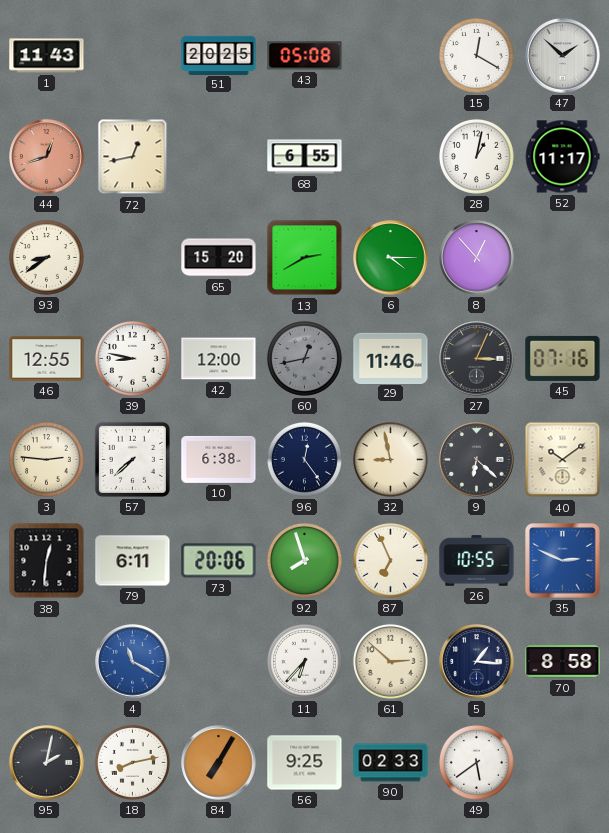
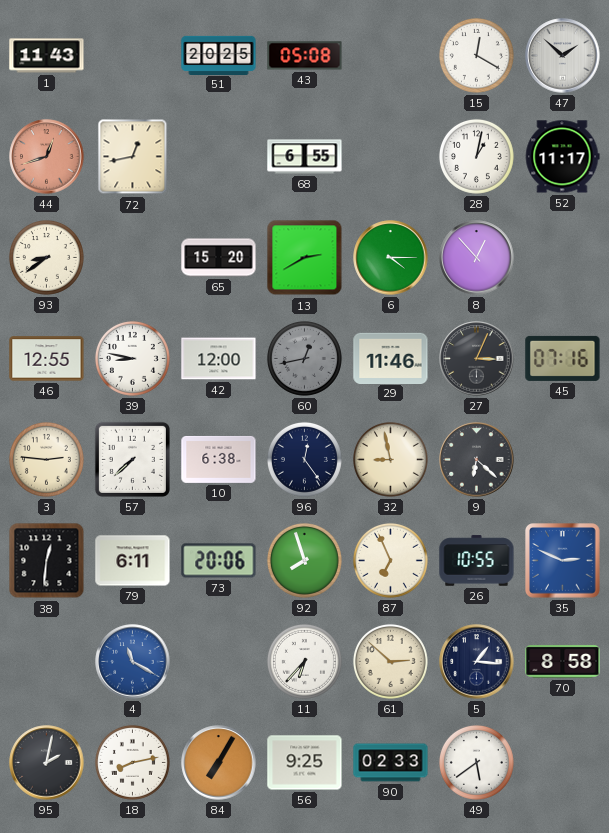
40: 10:09 -> none
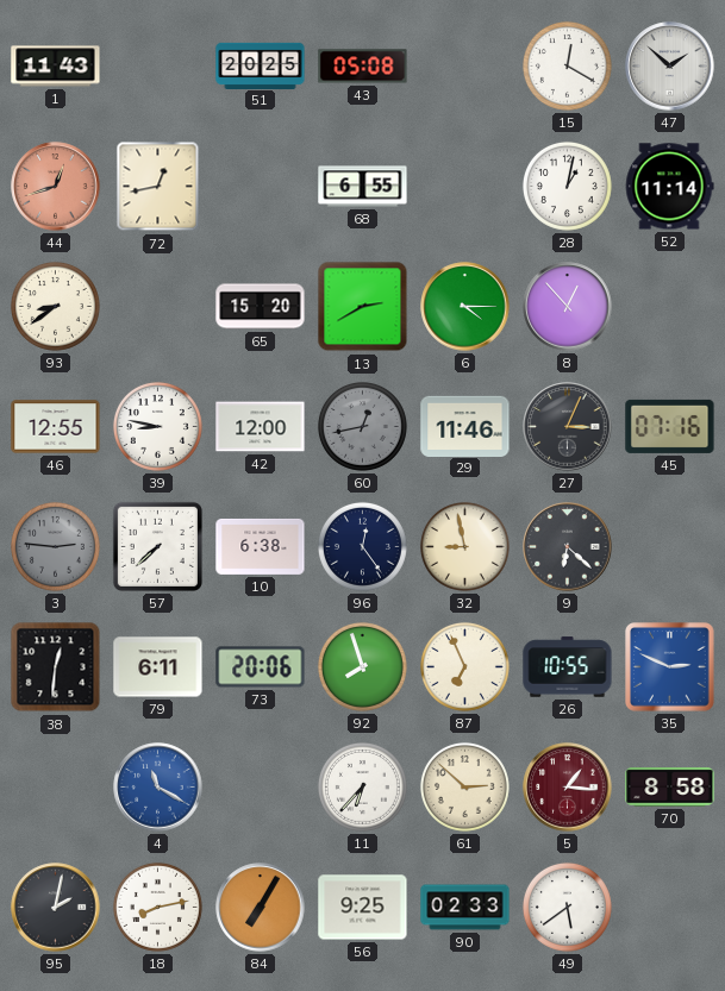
52: 11:17 -> 11:14
3 dial: cream -> grey
5 dial: navy -> burgundy
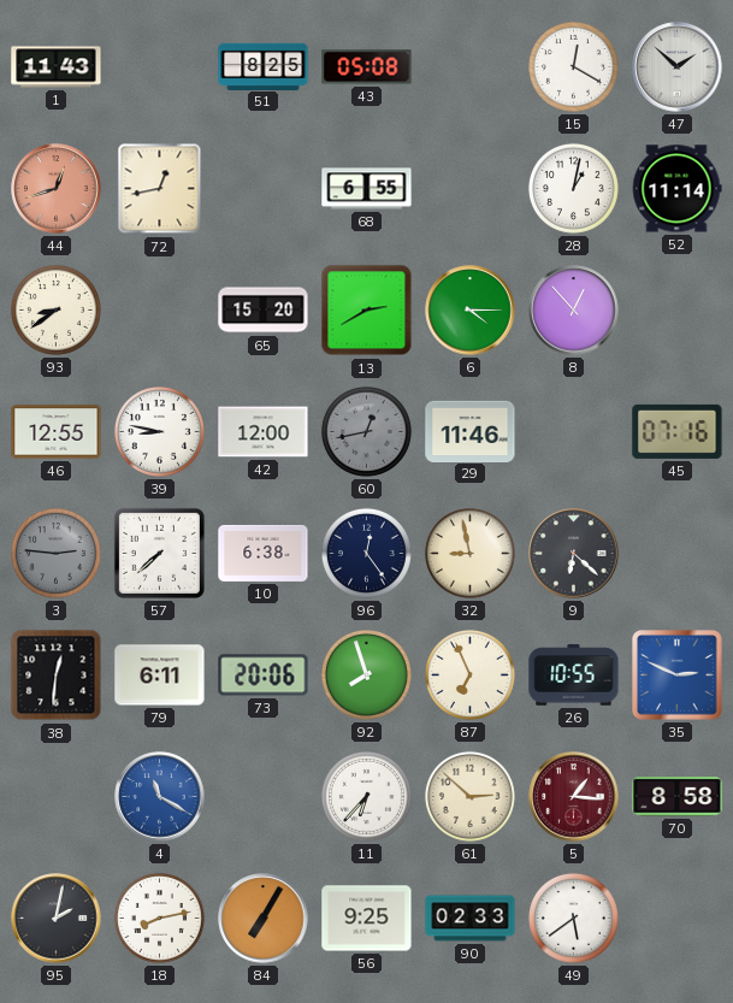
51: 20:25 -> 8:25
27: 3:04 -> none
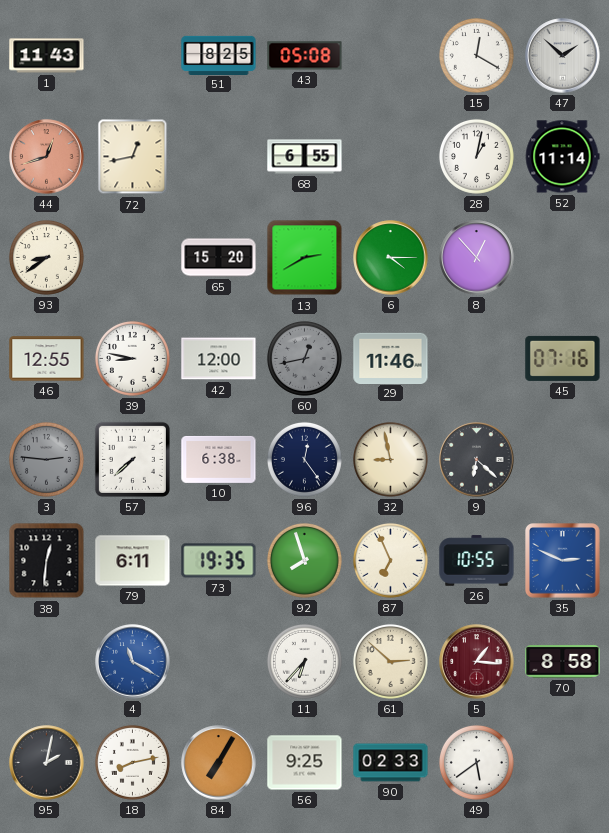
73: 20:06 -> 19:35
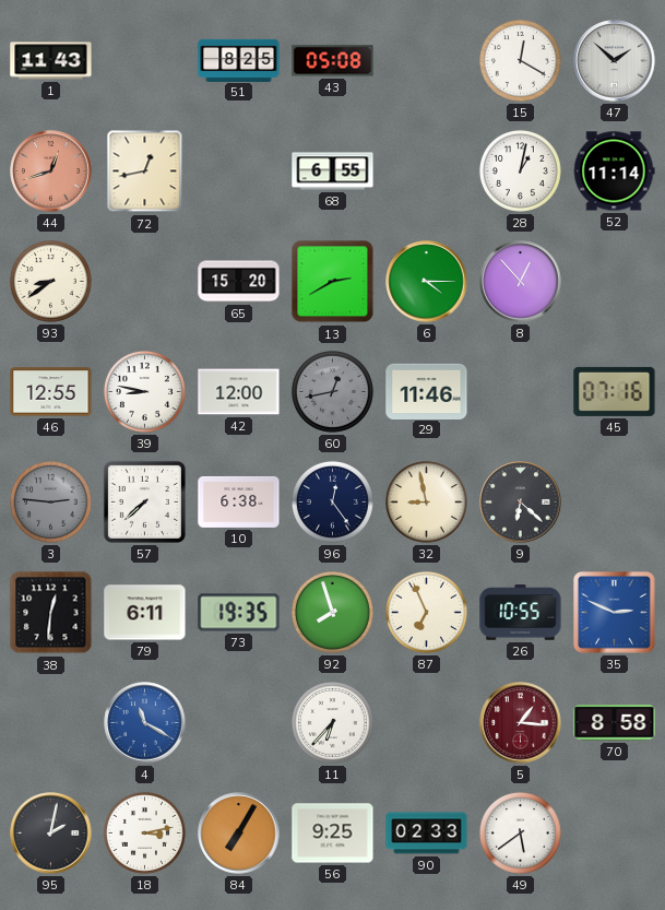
61: 2:52 -> none
18: 8:13 -> 3:13
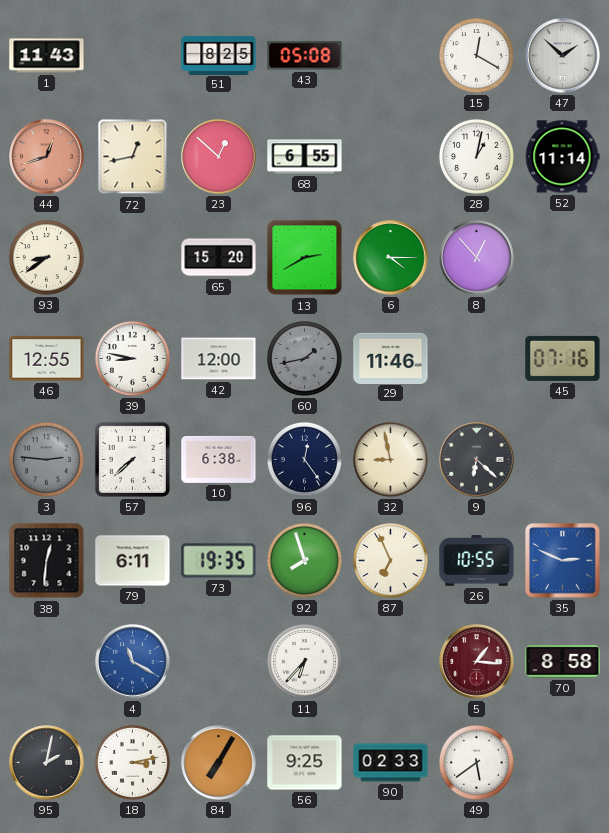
23: none -> 12:52
60: 12:43 -> 1:43
